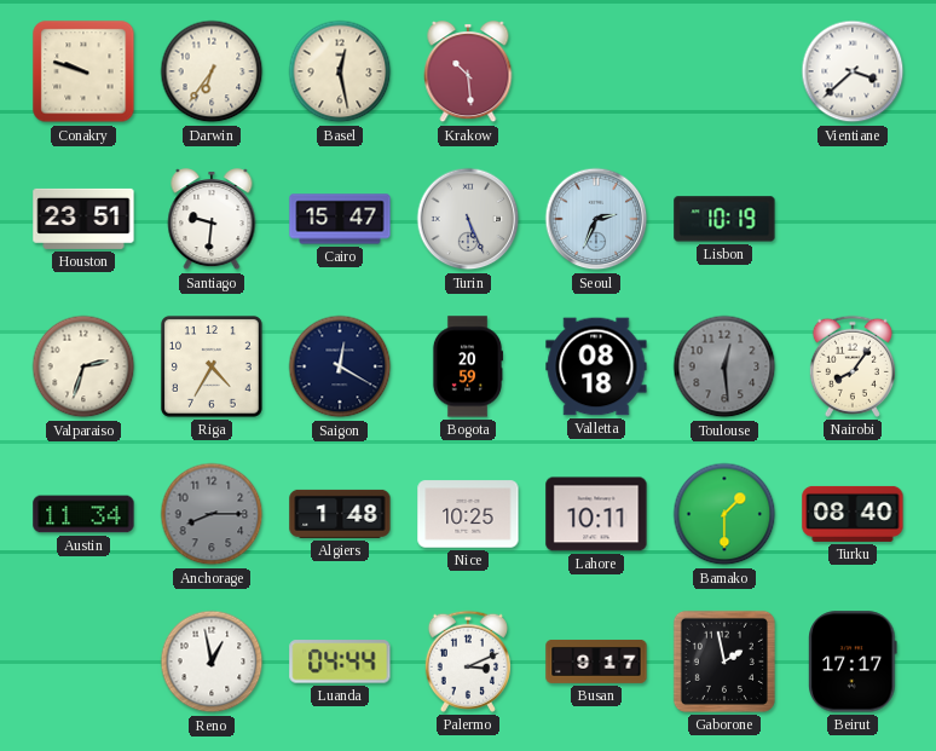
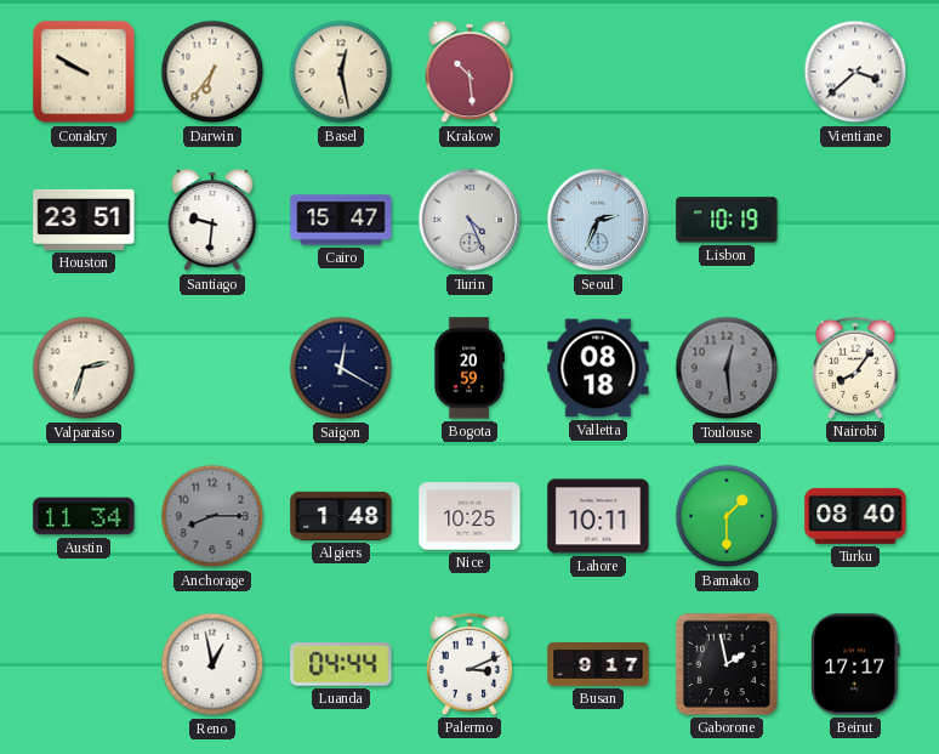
Conakry: 9:48 -> 9:50
Turin: 5:26 -> 4:26
Riga: 4:35 -> none
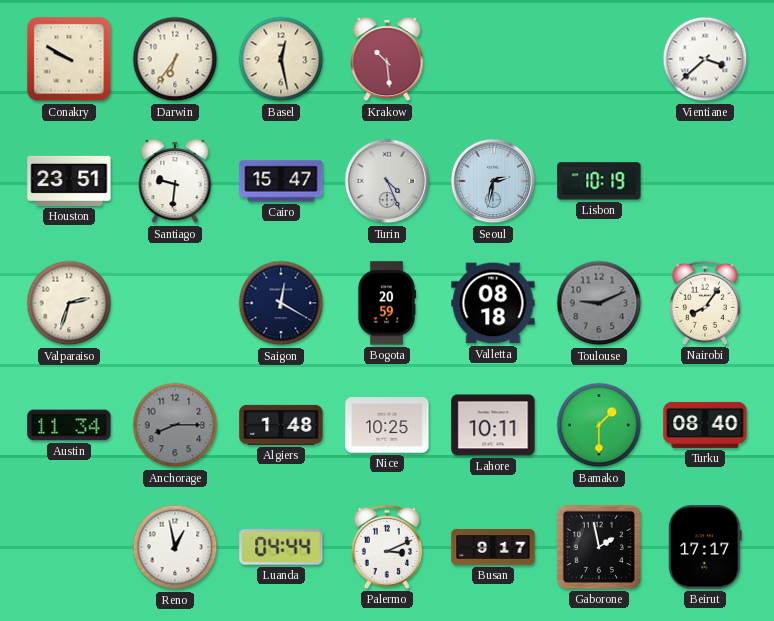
Seoul: 2:34 -> 2:32
Toulouse: 12:29 -> 9:11
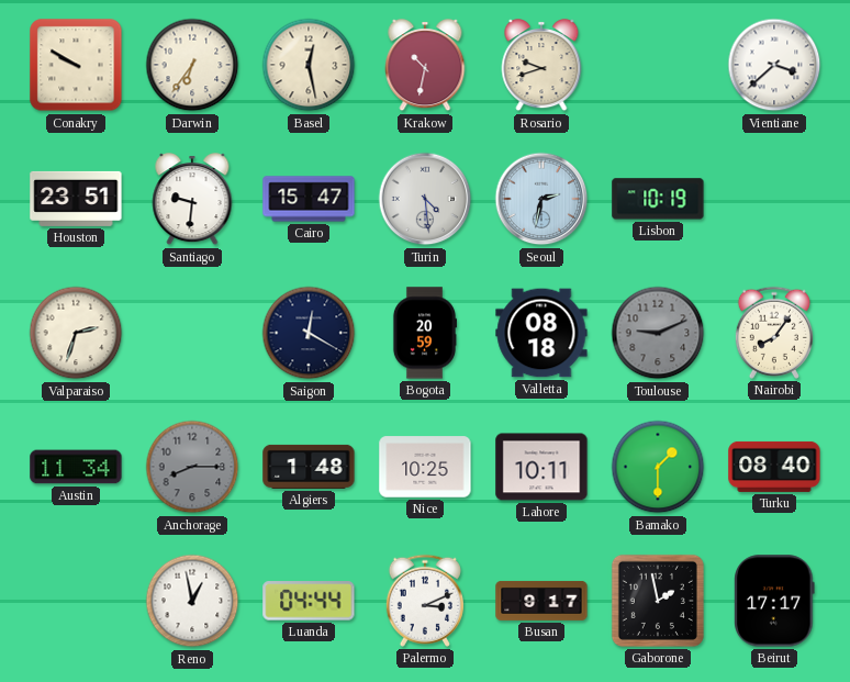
Krakow: 10:29 -> 10:32
Rosario: none -> 9:42
Turin: 4:26 -> 4:29
